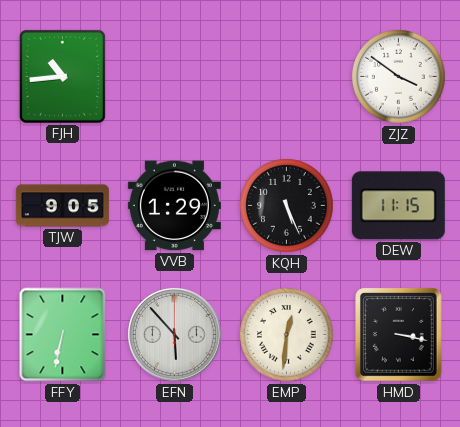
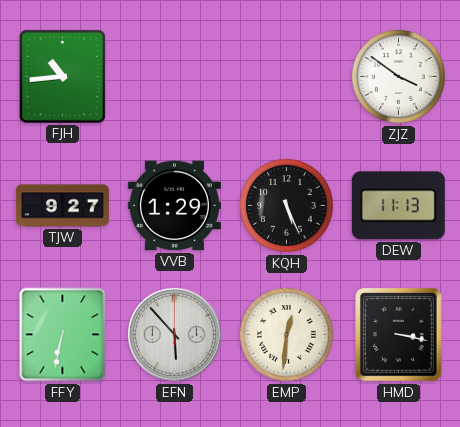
TJW: 9:05 -> 9:27
DEW: 11:15 -> 11:13
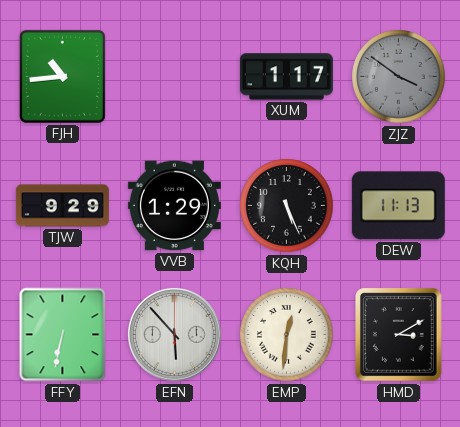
XUM: none -> 1:17
ZJZ dial: white -> grey
TJW: 9:27 -> 9:29
HMD: 3:17 -> 3:10
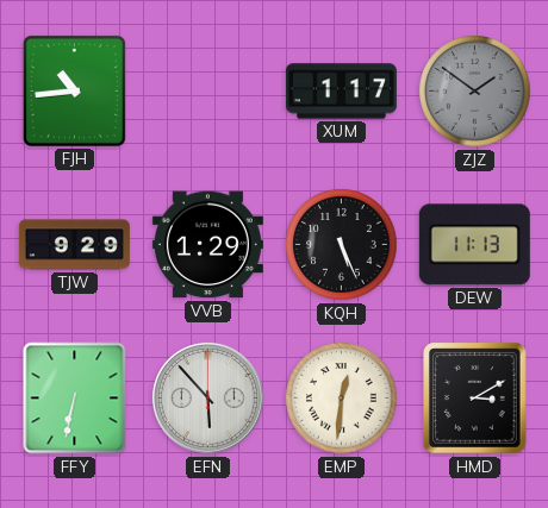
ZJZ: 3:51 -> 1:51
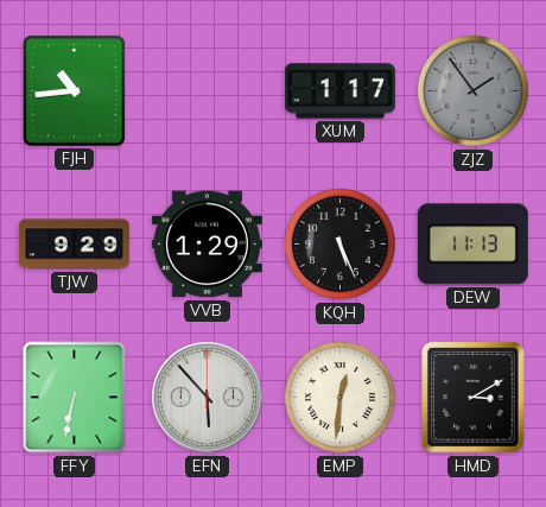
ZJZ: 1:51 -> 1:54
